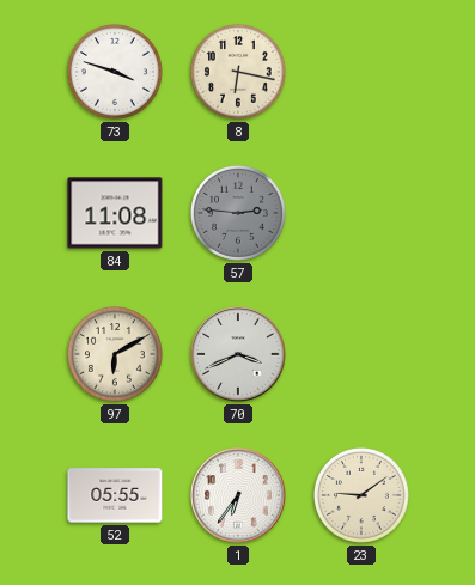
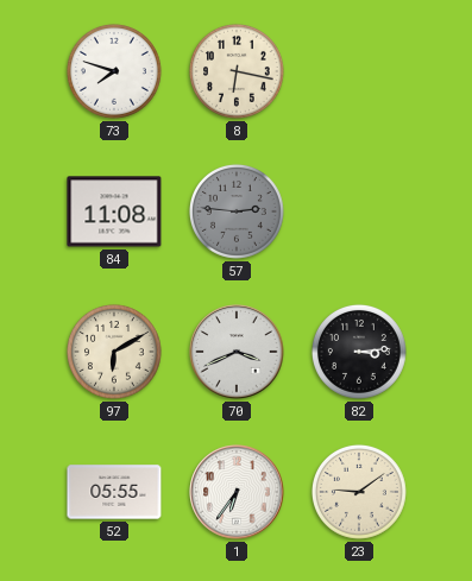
73: 3:48 -> 7:48
82: none -> 3:14
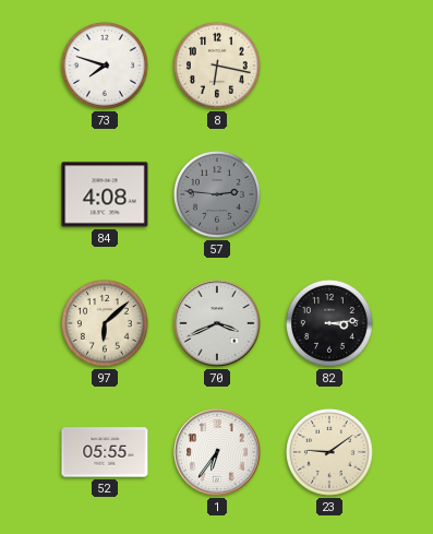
84: 11:08 -> 4:08
97: 6:10 -> 6:08
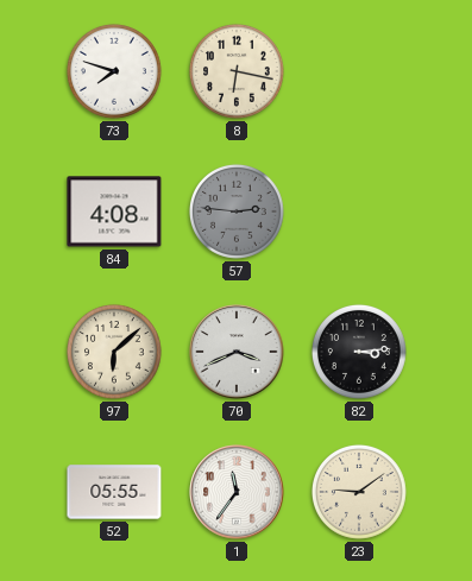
1: 6:36 -> 11:36
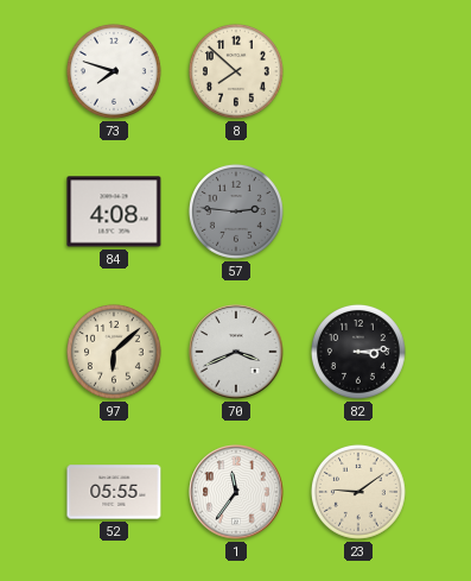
8: 6:17 -> 7:52
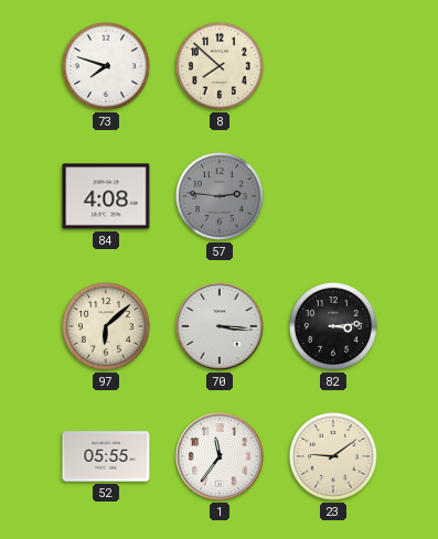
70: 3:41 -> 3:16
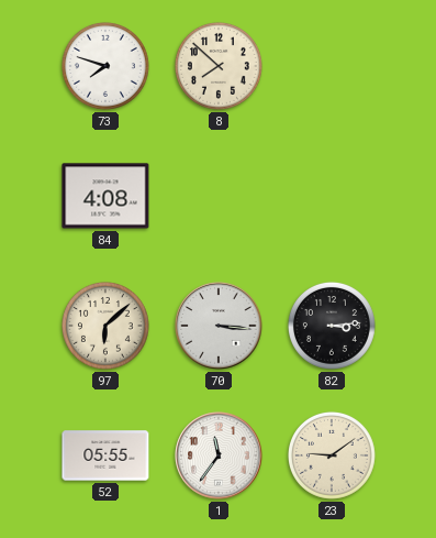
57: 2:46 -> none
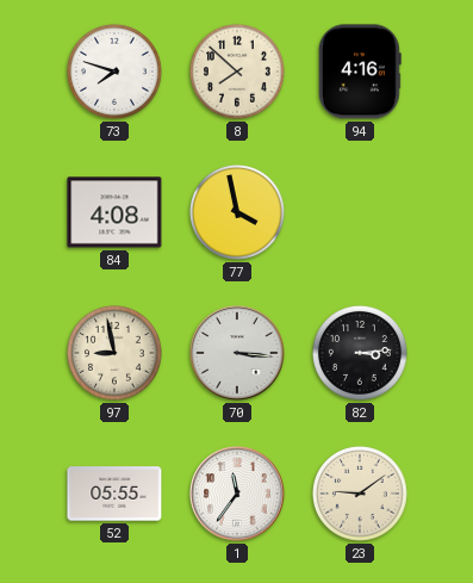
94: none -> 4:16
77: none -> 3:58
97: 6:08 -> 8:58
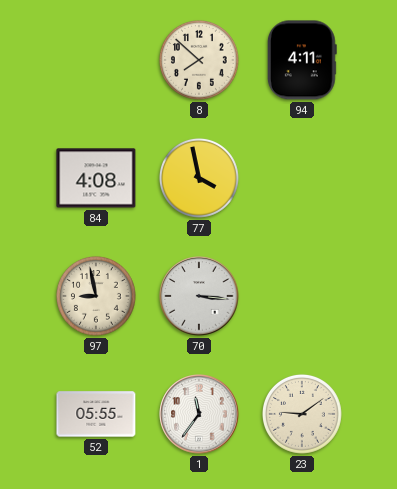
73: 7:48 -> none
94: 4:16 -> 4:11
82: 3:14 -> none
